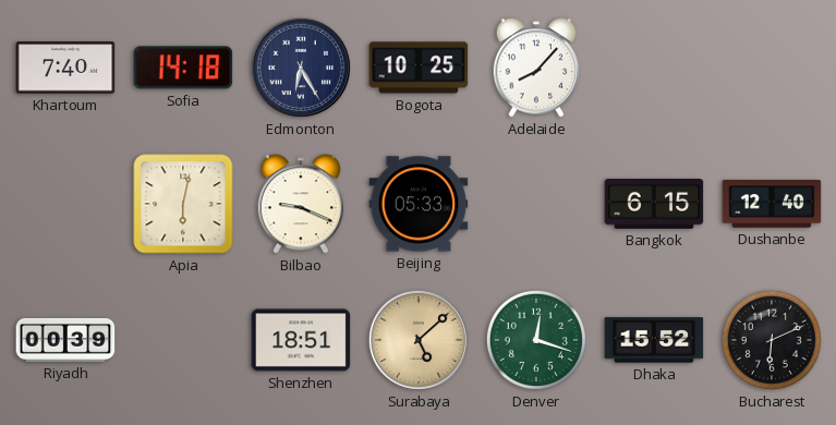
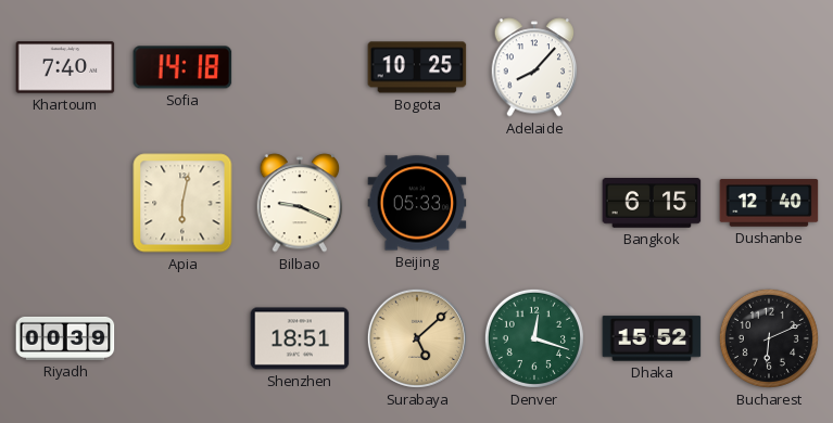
Edmonton: 6:25 -> none
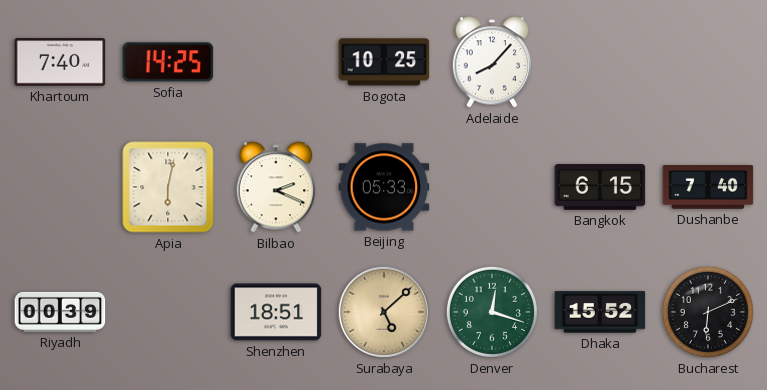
Sofia: 14:18 -> 14:25
Bilbao: 9:19 -> 2:19
Dushanbe: 12:40 -> 7:40
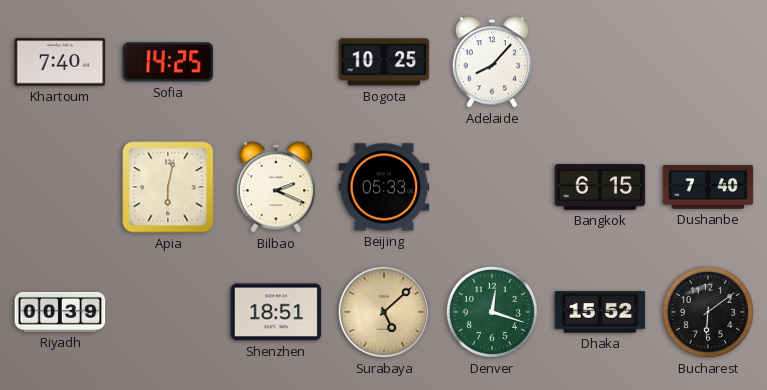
Bucharest: 6:11 -> 6:09
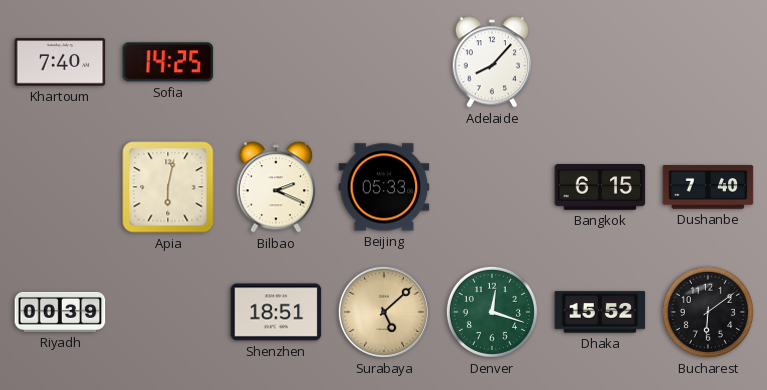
Bogota: 10:25 -> none
